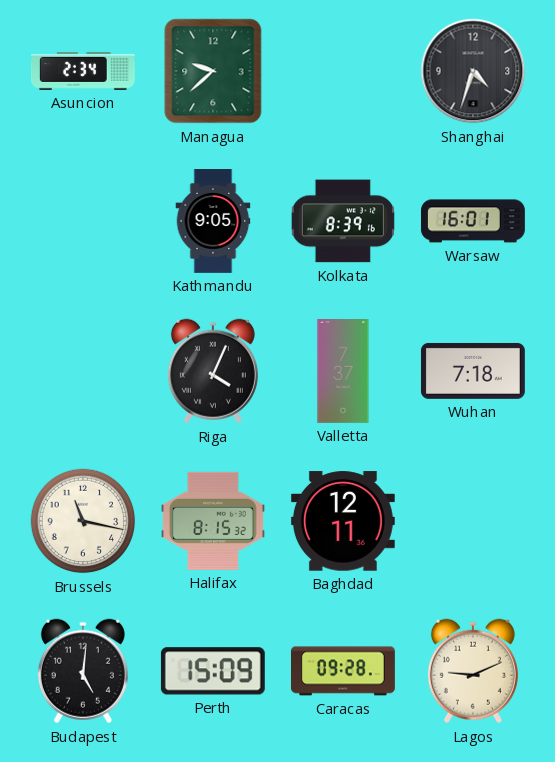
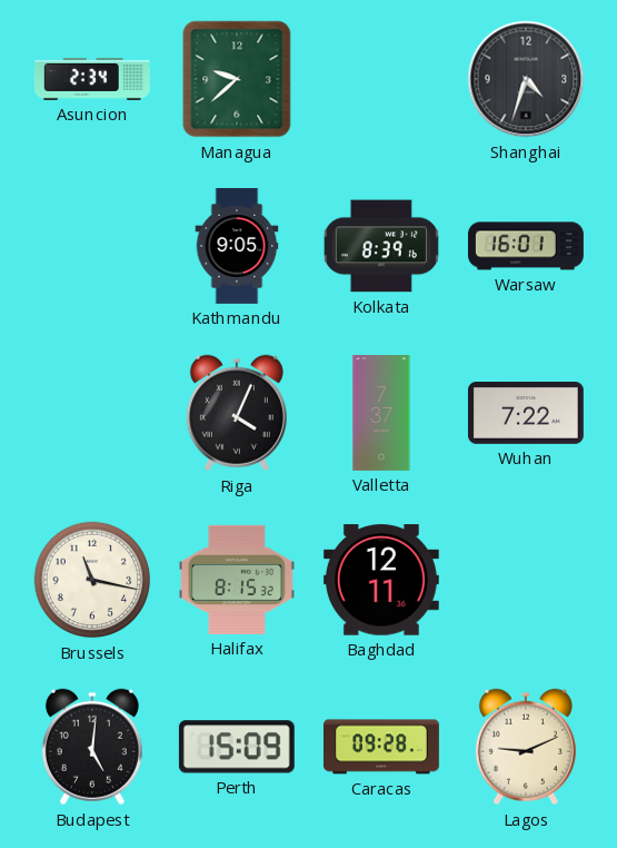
Wuhan: 7:18 -> 7:22
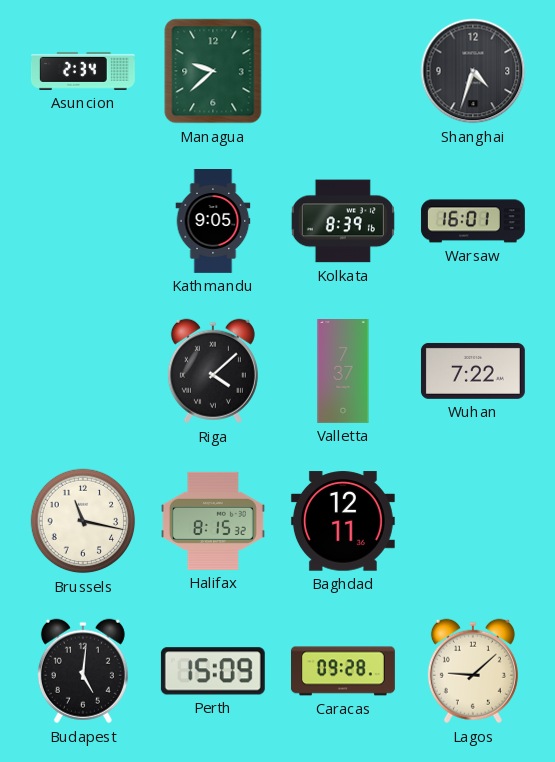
Riga: 4:04 -> 4:08
Lagos: 9:11 -> 9:08
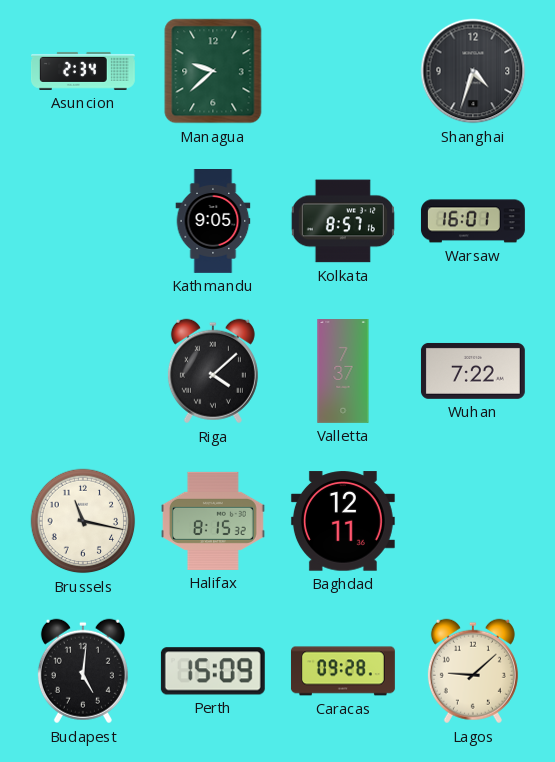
Kolkata: 8:39 -> 8:57
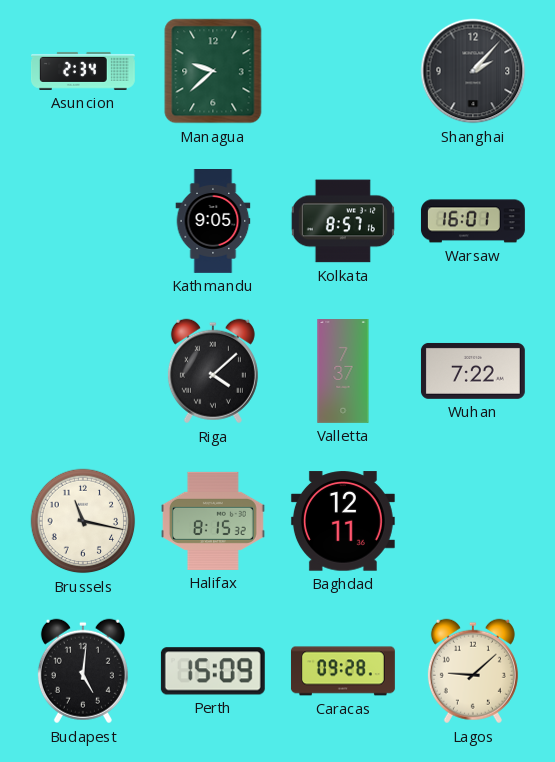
Shanghai: 4:33 -> 2:07
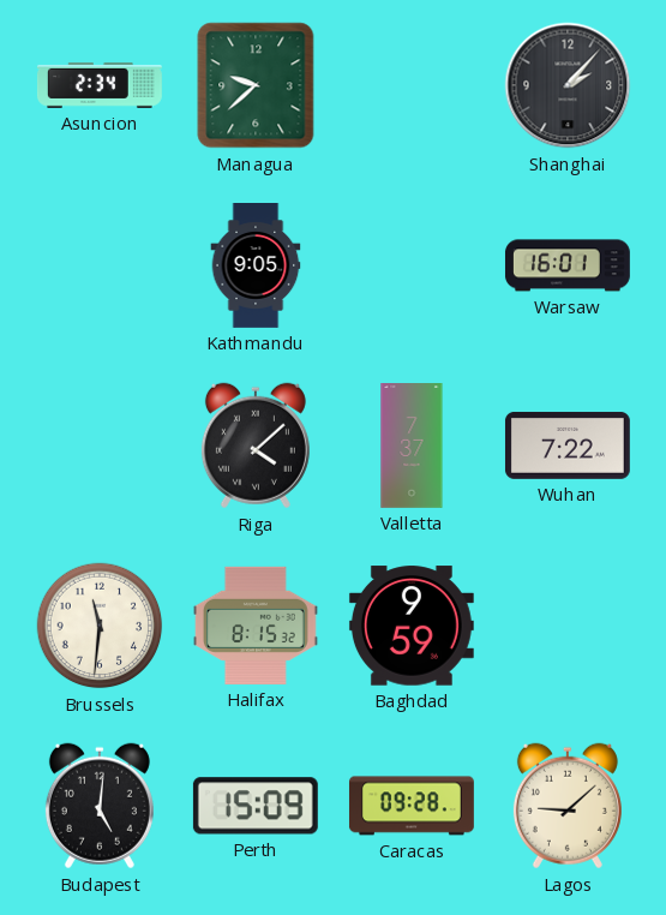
Kolkata: 8:57 -> none
Brussels: 11:17 -> 11:31
Baghdad: 12:11 -> 9:59
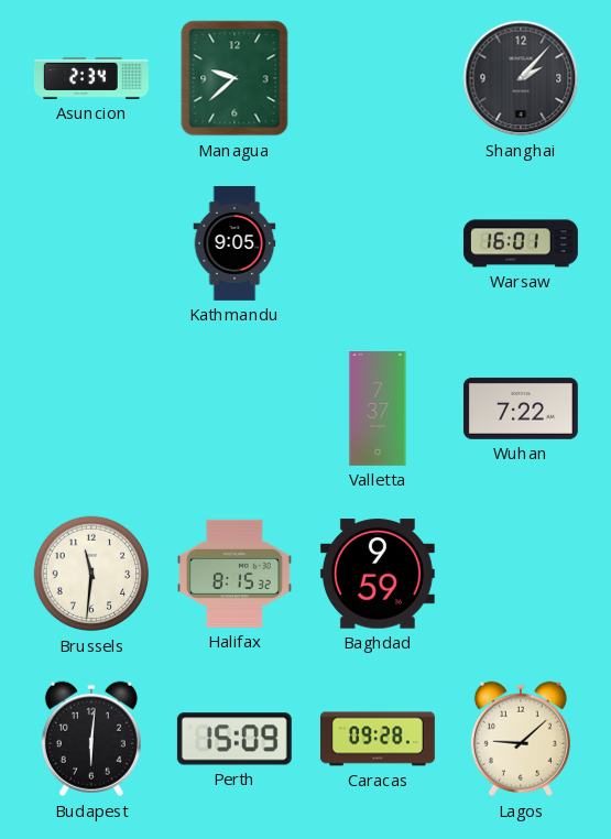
Riga: 4:08 -> none
Budapest: 5:01 -> 6:01
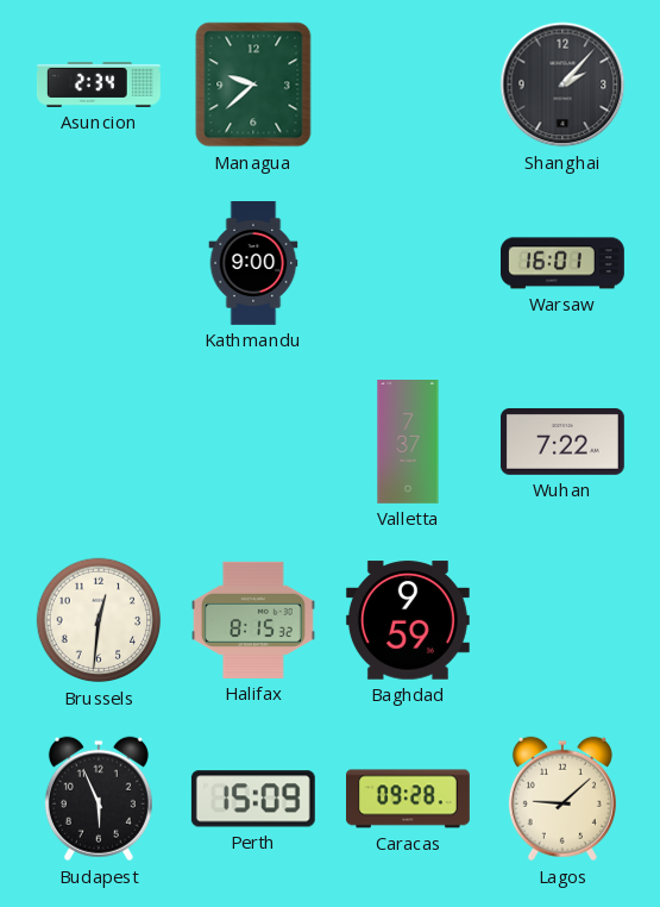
Kathmandu: 9:05 -> 9:00
Brussels: 11:31 -> 12:31
Budapest: 6:01 -> 5:56
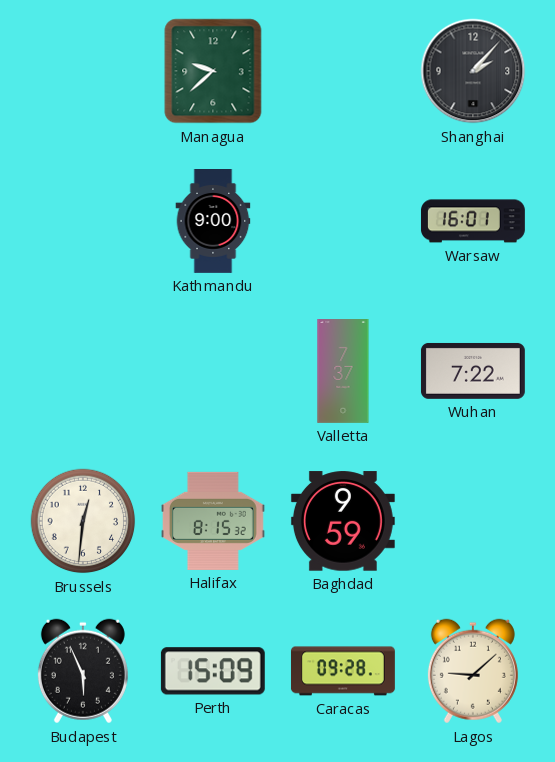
Asuncion: 2:34 -> none
